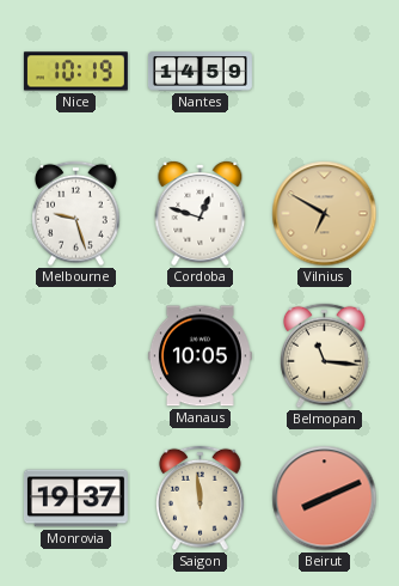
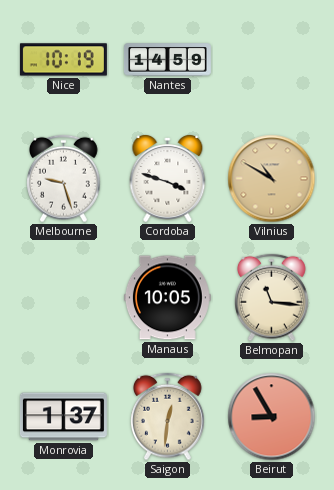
Cordoba: 12:48 -> 3:48
Vilnius: 6:50 -> 10:50
Monrovia: 19:37 -> 1:37
Saigon: 11:59 -> 12:31
Beirut: 8:11 -> 8:55
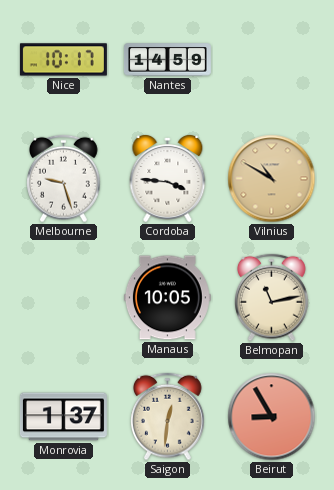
Nice: 10:19 -> 10:17
Cordoba: 3:48 -> 3:46
Belmopan: 11:16 -> 11:13
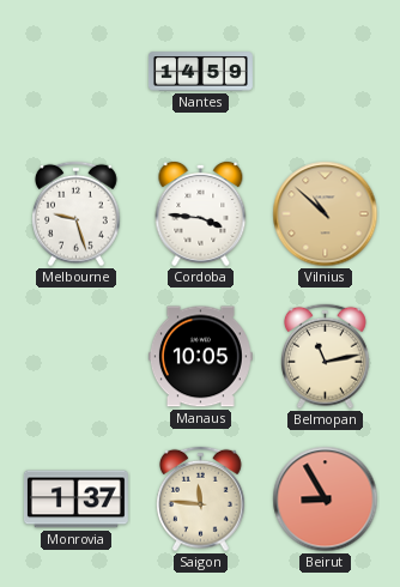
Nice: 10:17 -> none
Vilnius: 10:50 -> 10:52
Saigon: 12:31 -> 11:46
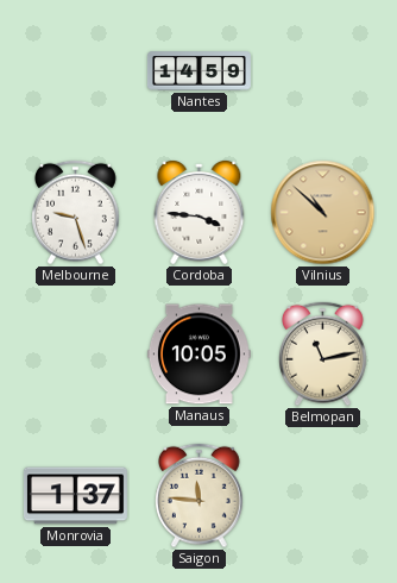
Beirut: 8:55 -> none
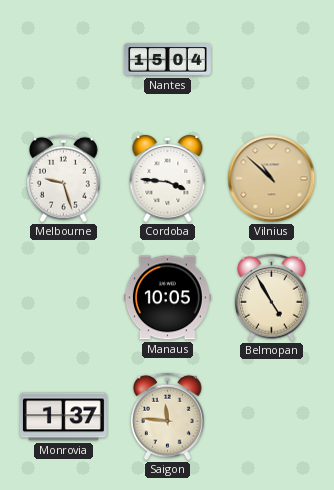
Nantes: 14:59 -> 15:04
Belmopan: 11:13 -> 4:55
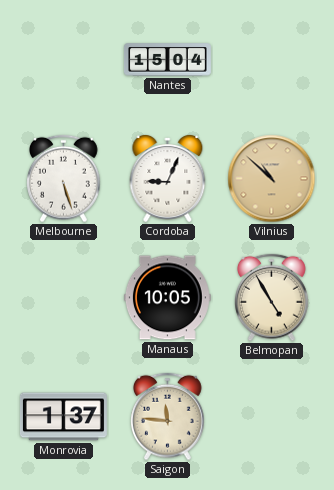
Melbourne: 9:27 -> 5:27
Cordoba: 3:46 -> 9:04
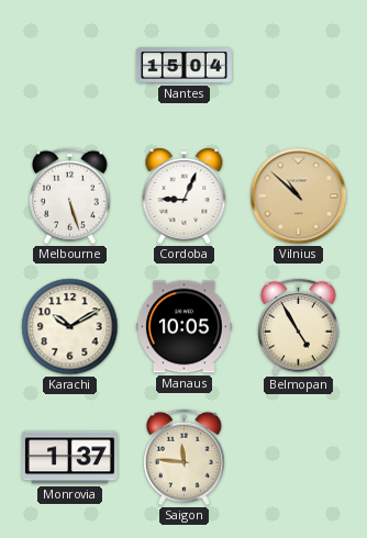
Karachi: none -> 10:10
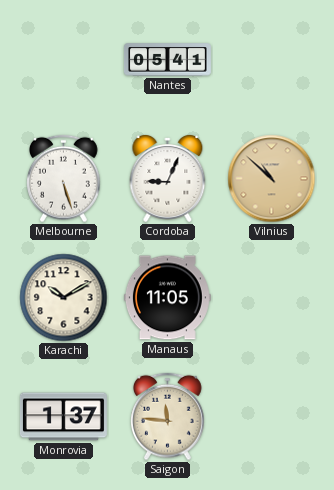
Nantes: 15:04 -> 05:41
Manaus: 10:05 -> 11:05
Belmopan: 4:55 -> none
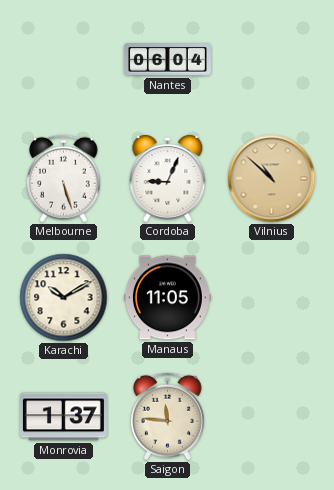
Nantes: 05:41 -> 06:04
